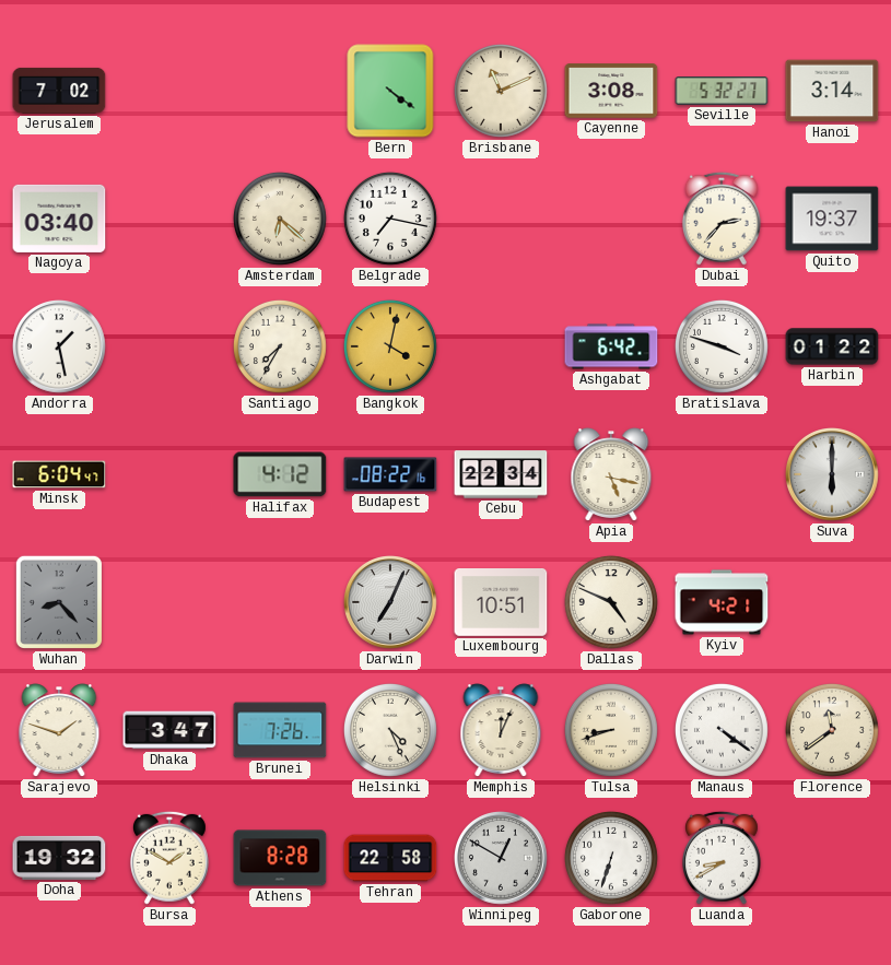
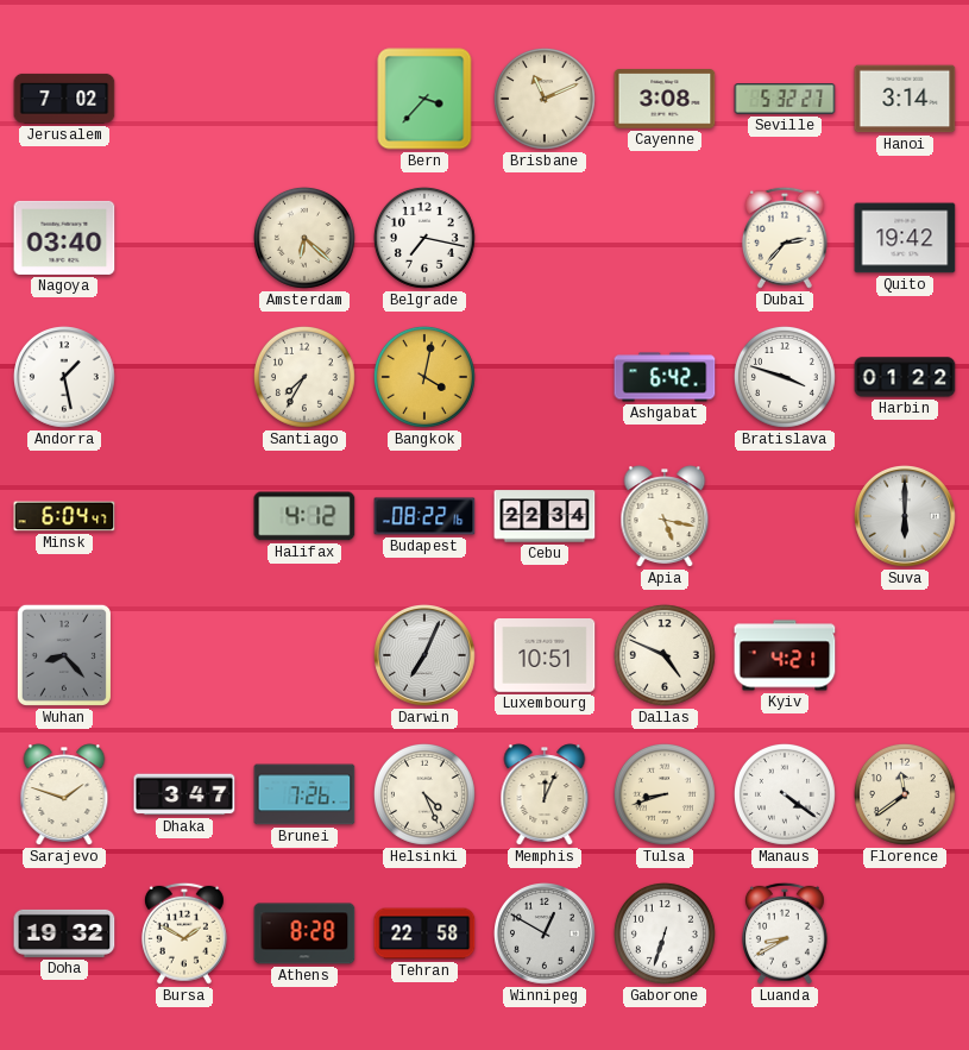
Bern: 4:21 -> 3:37
Quito: 19:37 -> 19:42
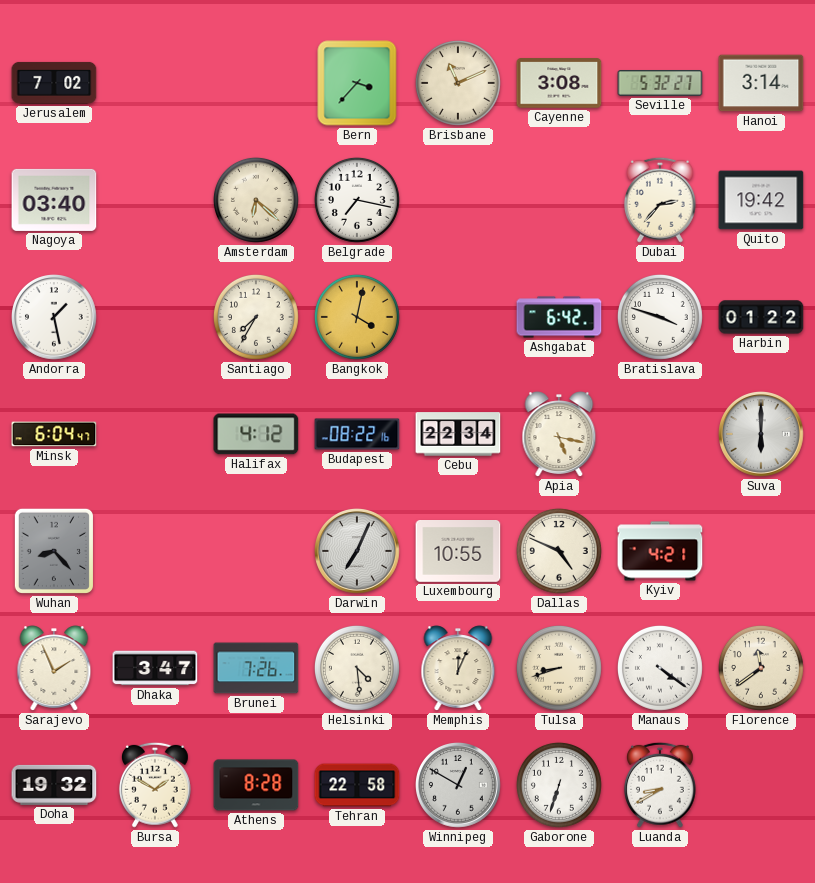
Luxembourg: 10:51 -> 10:55
Sarajevo: 1:48 -> 1:56
Helsinki: 4:26 -> 4:29
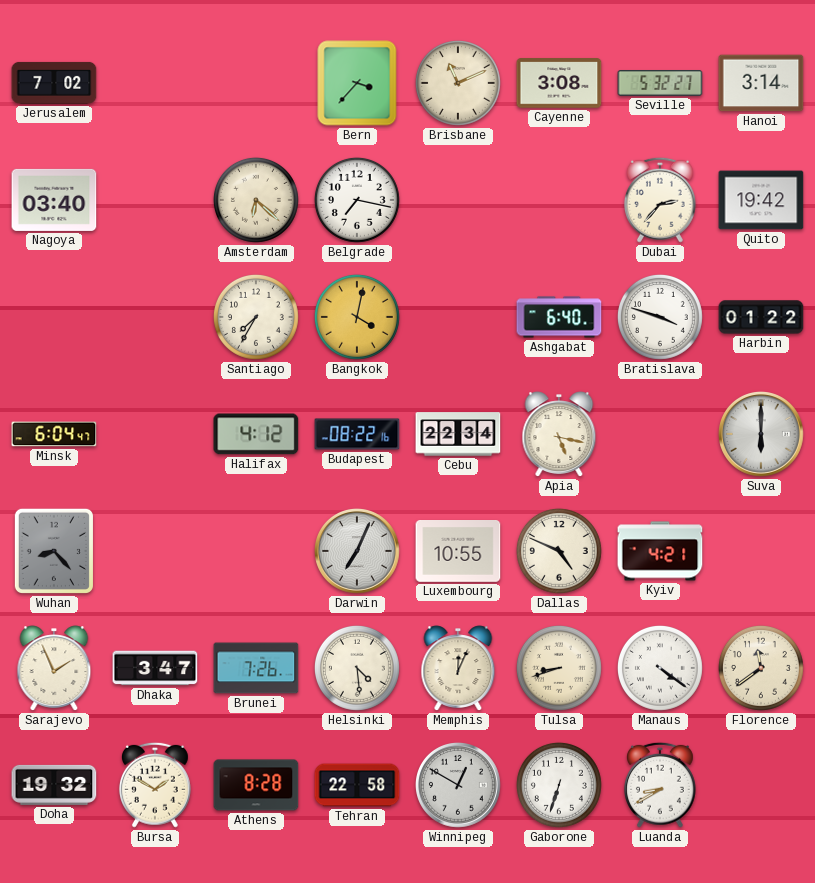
Andorra: 1:28 -> none
Ashgabat: 6:42 -> 6:40
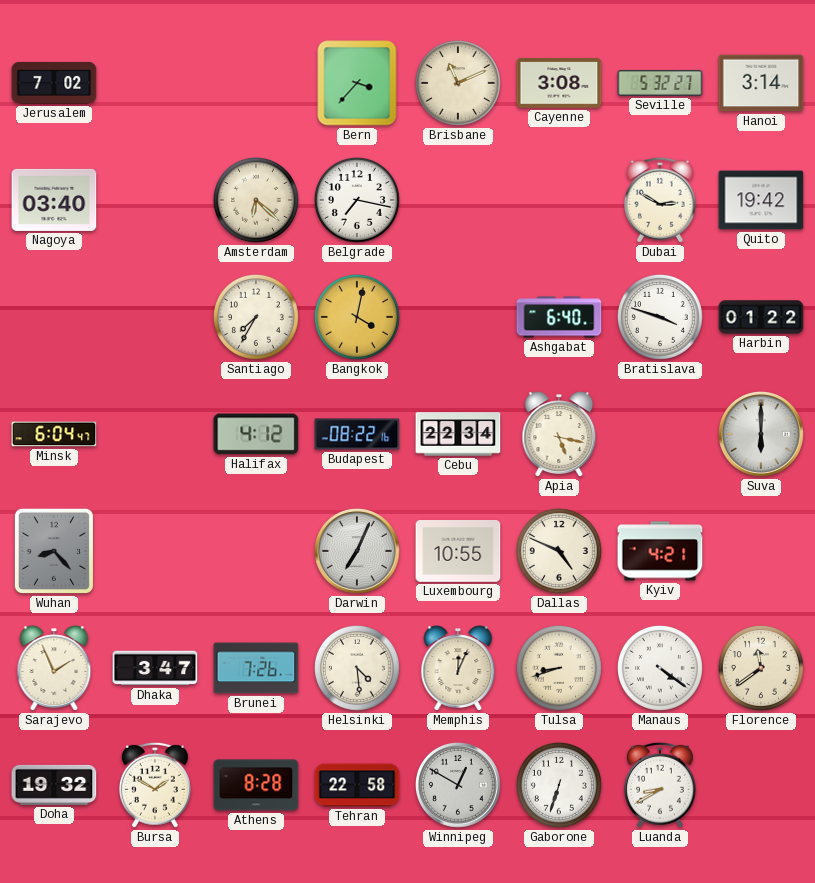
Dubai: 2:37 -> 2:50
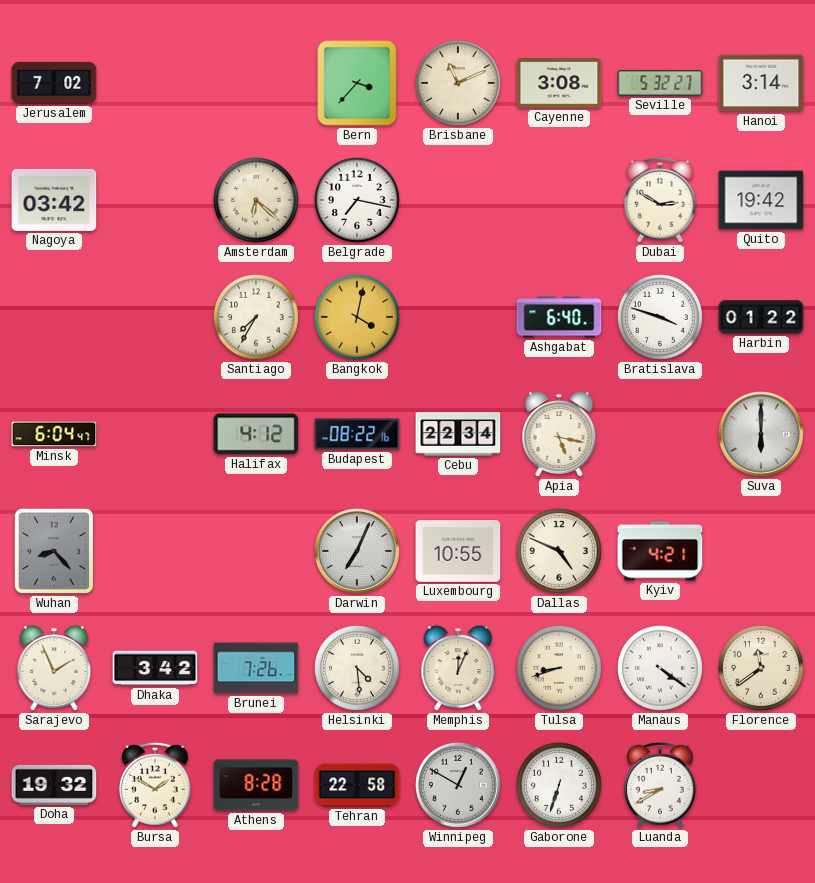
Nagoya: 03:40 -> 03:42
Dhaka: 3:47 -> 3:42
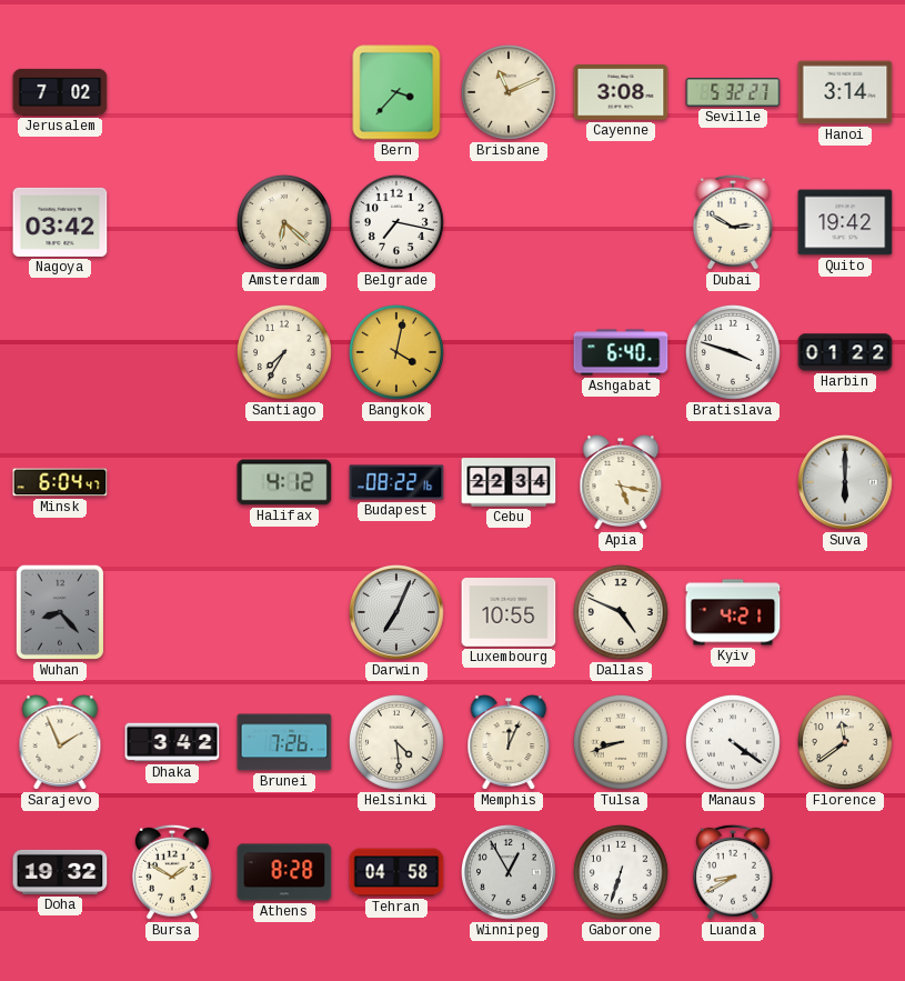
Tehran: 22:58 -> 04:58
Winnipeg: 12:50 -> 12:55
